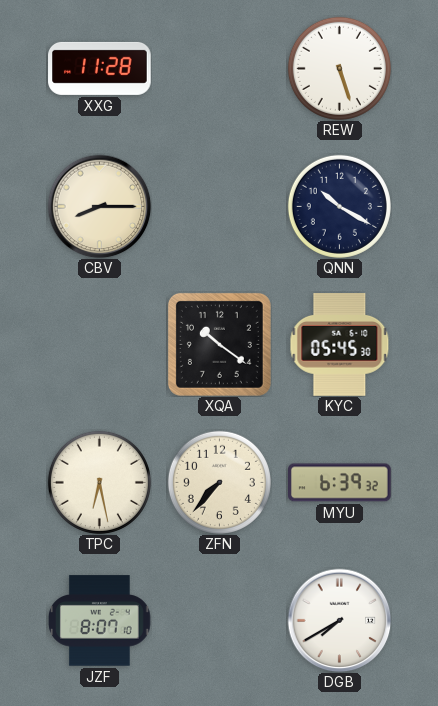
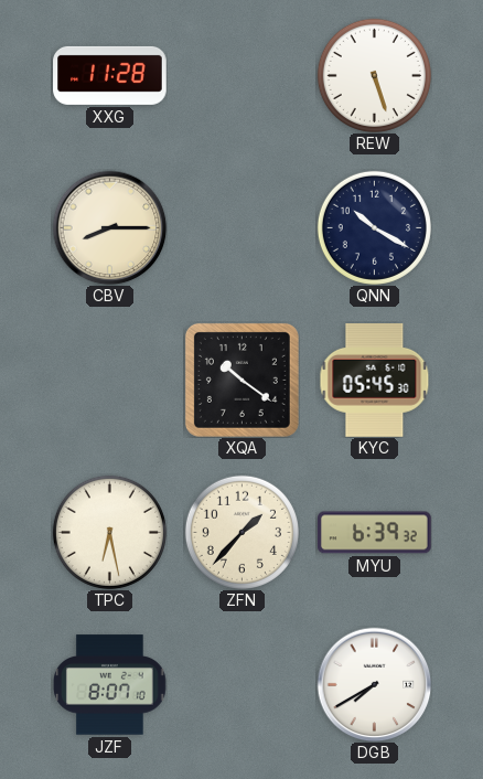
ZFN: 7:37 -> 1:37
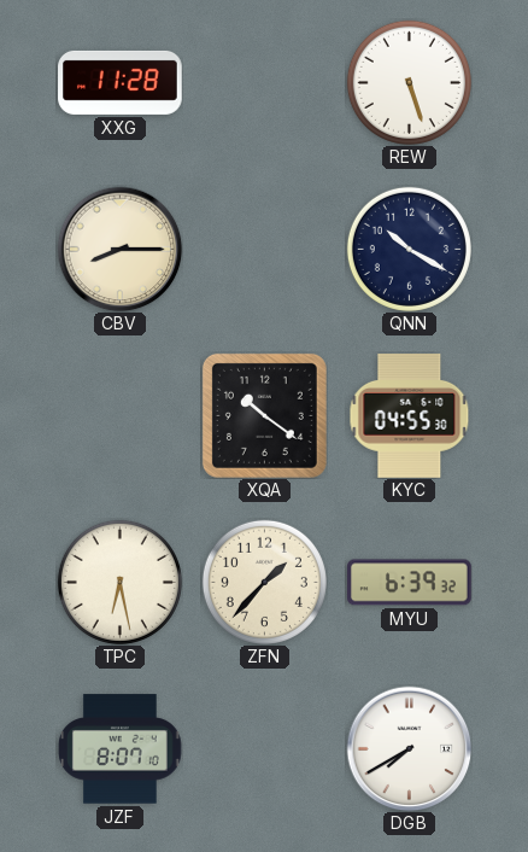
KYC: 05:45 -> 04:55
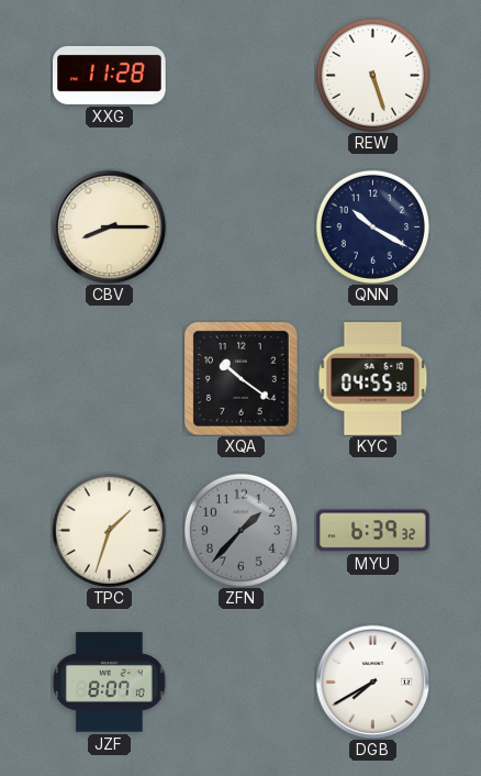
TPC: 6:28 -> 1:33
ZFN dial: cream -> grey
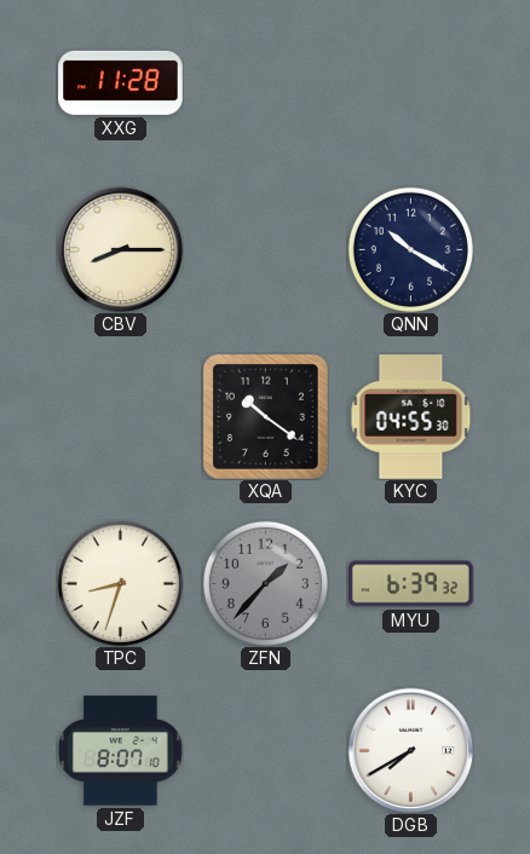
REW: 5:27 -> none
TPC: 1:33 -> 8:33
